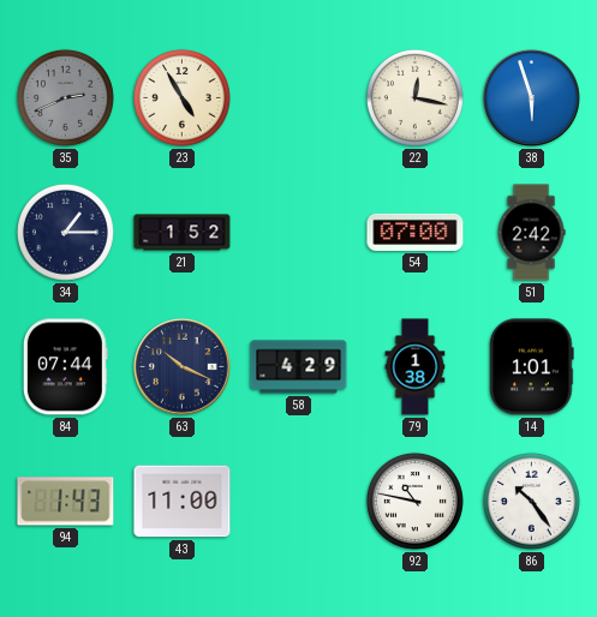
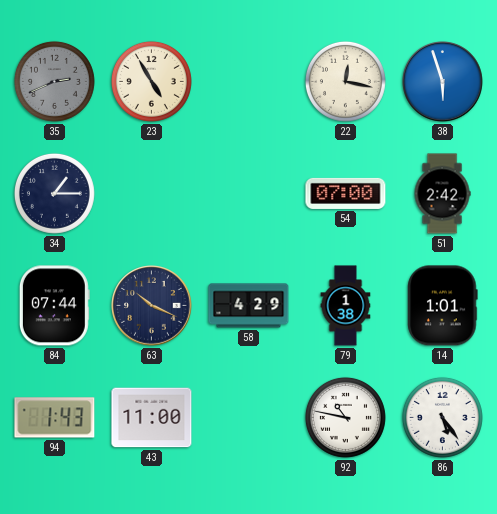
21: 1:52 -> none
86: 10:24 -> 5:24
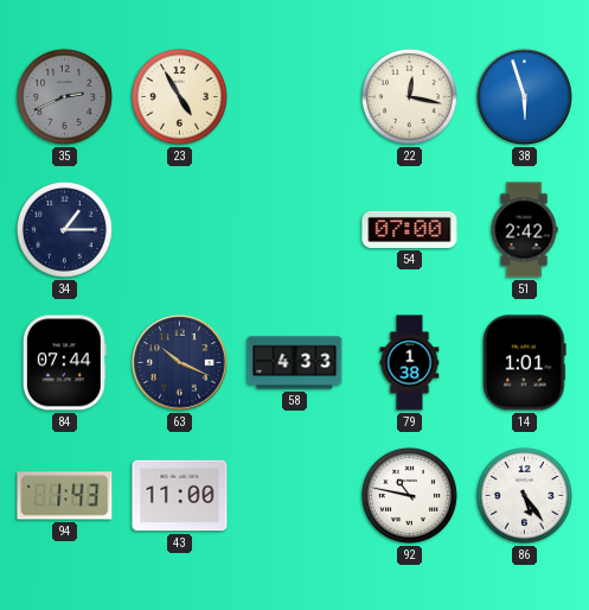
58: 4:29 -> 4:33
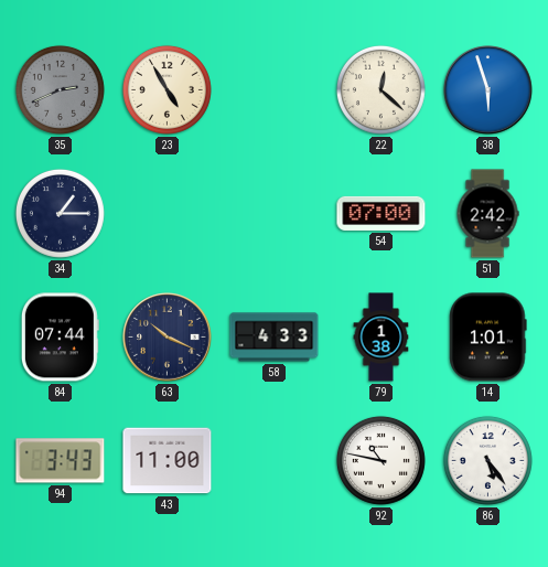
22: 12:17 -> 12:22
94: 1:43 -> 3:43
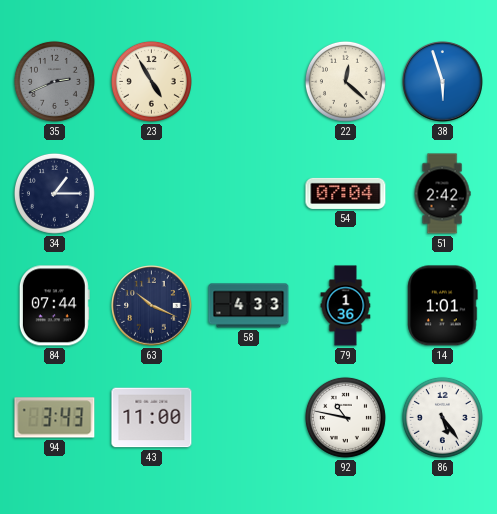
54: 07:00 -> 07:04
79: 1:38 -> 1:36
